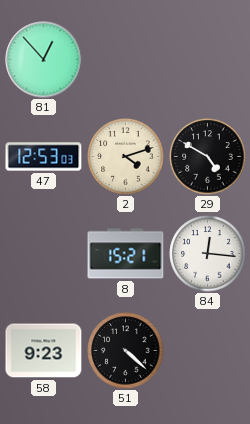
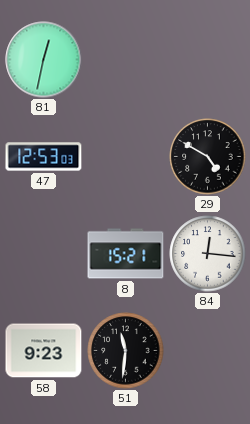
81: 12:53 -> 12:32
2: 4:12 -> none
51: 4:22 -> 11:31
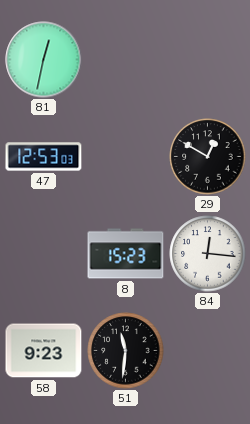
29: 4:50 -> 12:50
8: 15:21 -> 15:23
